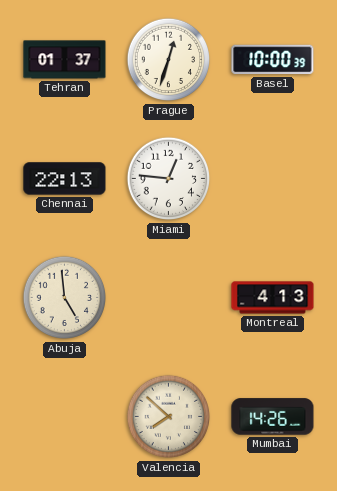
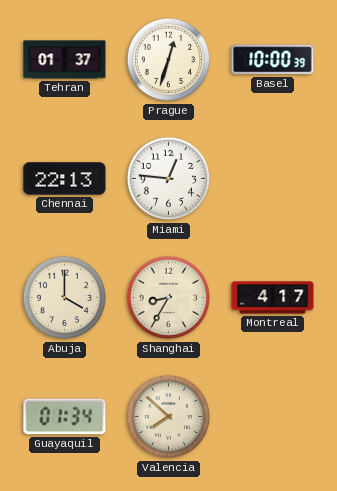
Abuja: 4:59 -> 4:00
Shanghai: none -> 8:35
Montreal: 4:13 -> 4:17
Guayaquil: none -> 01:34
Mumbai: 14:26 -> none
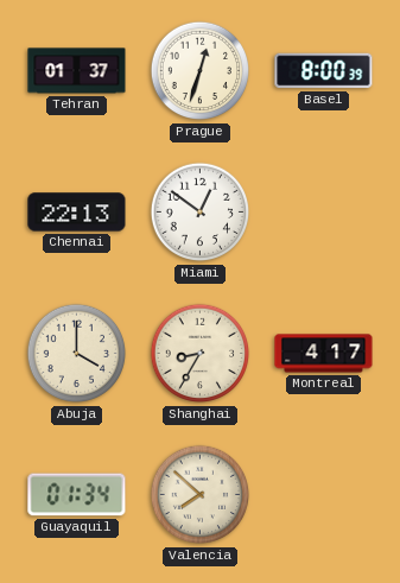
Basel: 10:00 -> 8:00
Miami: 12:46 -> 12:51
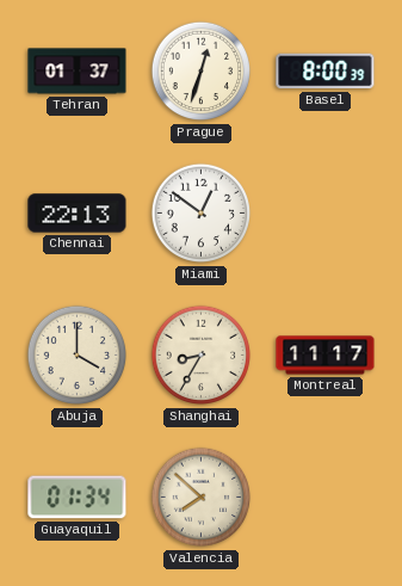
Montreal: 4:17 -> 11:17
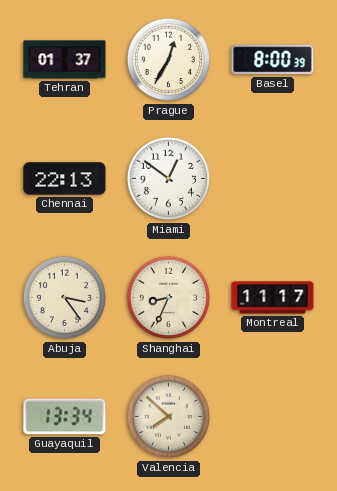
Prague: 12:33 -> 12:35
Abuja: 4:00 -> 3:24
Shanghai: 8:35 -> 8:34
Guayaquil: 01:34 -> 13:34
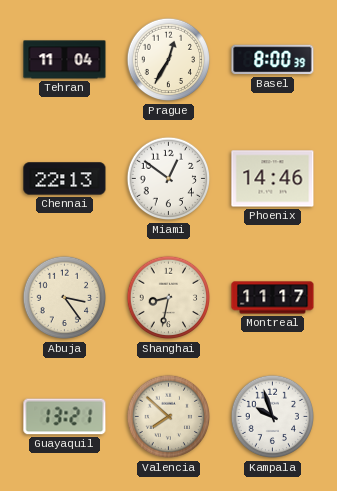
Tehran: 01:37 -> 11:04
Phoenix: none -> 14:46
Shanghai: 8:34 -> 8:32
Guayaquil: 13:34 -> 13:21
Kampala: none -> 9:57
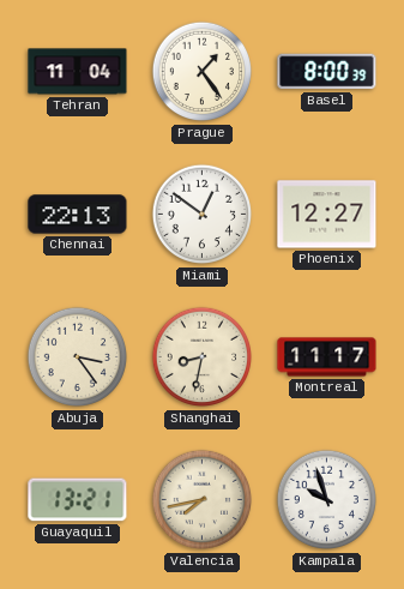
Prague: 12:35 -> 1:24
Phoenix: 14:46 -> 12:27
Valencia: 7:52 -> 7:43
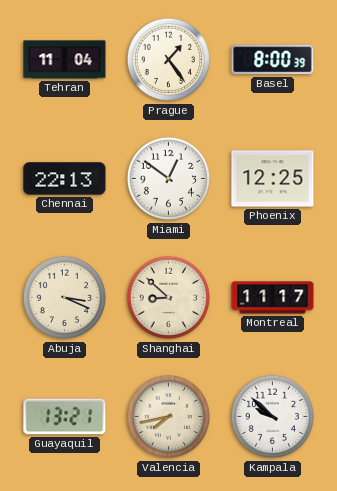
Phoenix: 12:27 -> 12:25
Abuja: 3:24 -> 3:19
Shanghai: 8:32 -> 8:52
Kampala: 9:57 -> 9:52
